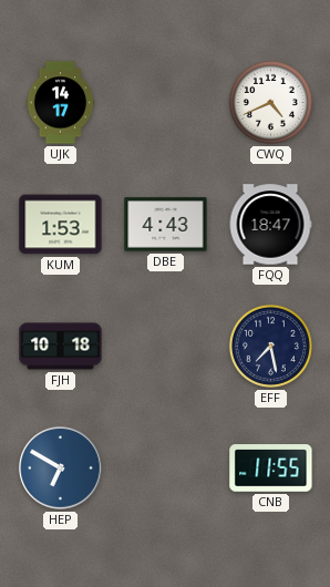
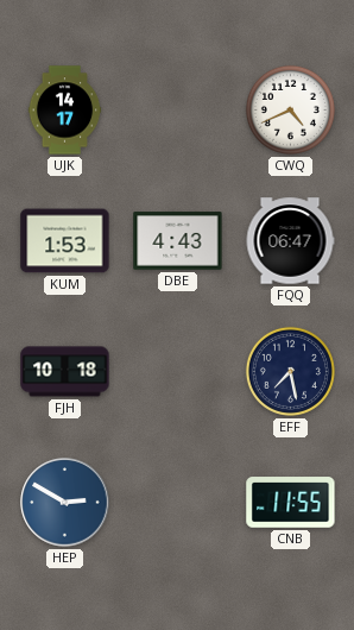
FQQ: 18:47 -> 06:47
HEP: 6:50 -> 2:50
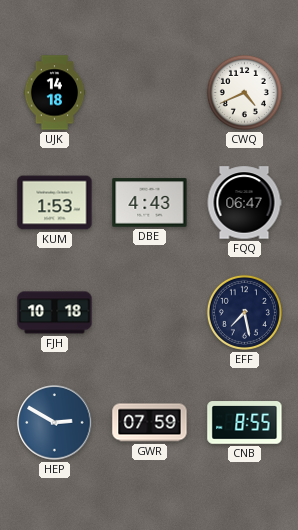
UJK: 14:17 -> 14:18
GWR: none -> 07:59
CNB: 11:55 -> 8:55
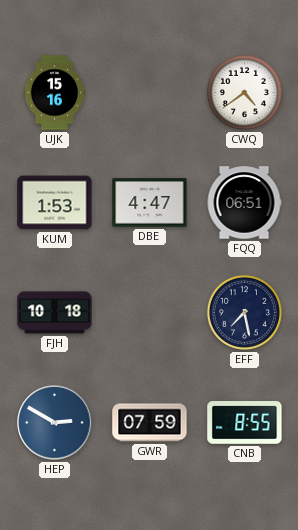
UJK: 14:18 -> 15:16
CWQ: 4:41 -> 4:39
DBE: 4:43 -> 4:47
FQQ: 06:47 -> 06:51
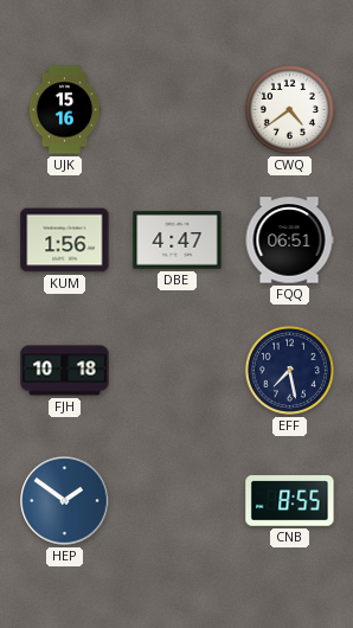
KUM: 1:53 -> 1:56
HEP: 2:50 -> 1:51
GWR: 07:59 -> none
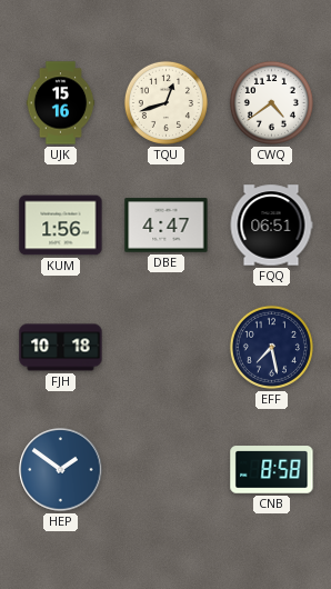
TQU: none -> 12:42
CNB: 8:55 -> 8:58
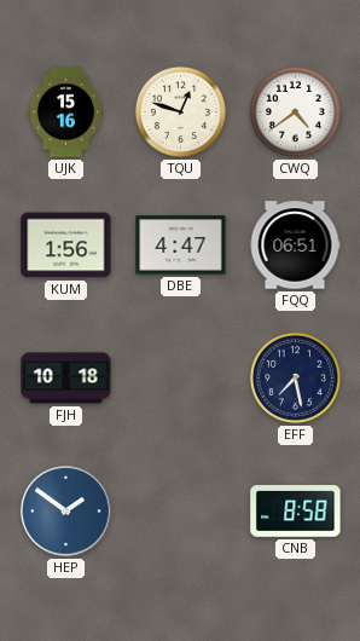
TQU: 12:42 -> 12:48
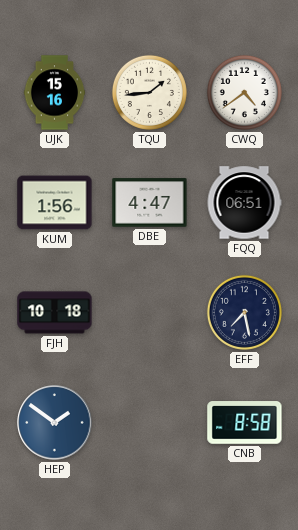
TQU: 12:48 -> 1:44
